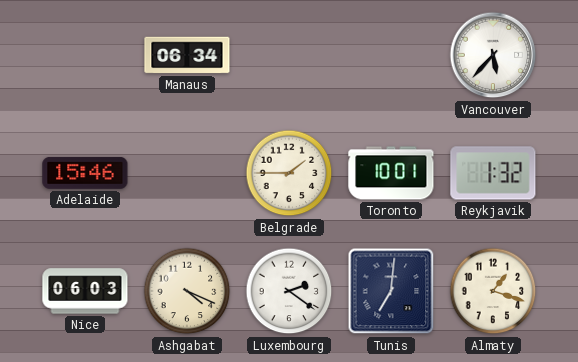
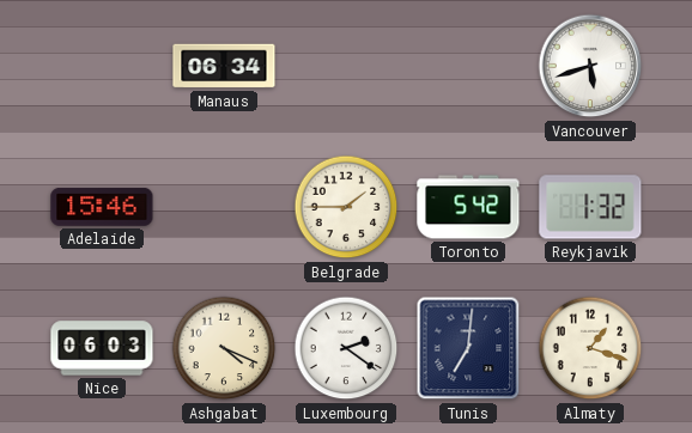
Vancouver: 5:37 -> 5:42
Toronto: 10:01 -> 5:42
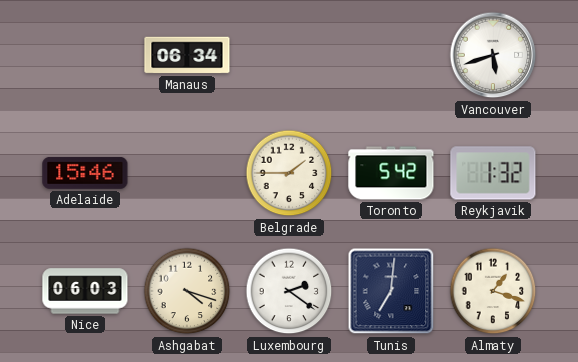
Ashgabat: 4:19 -> 4:18
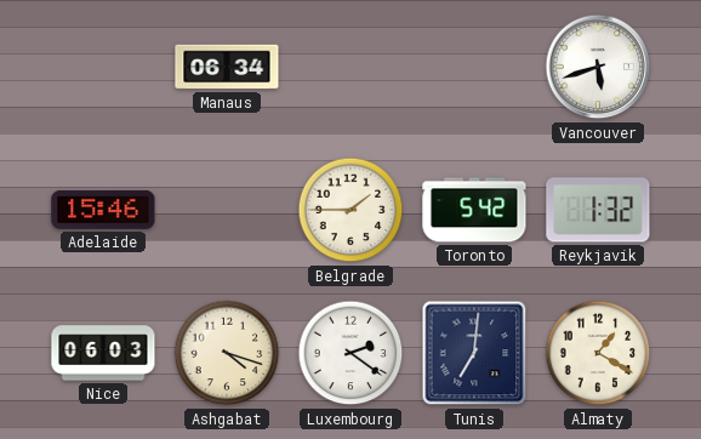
Almaty: 1:18 -> 1:20
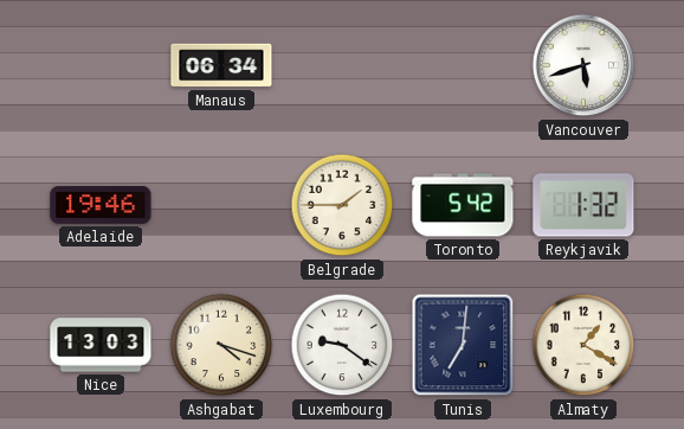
Adelaide: 15:46 -> 19:46
Nice: 06:03 -> 13:03
Luxembourg: 2:21 -> 9:21
